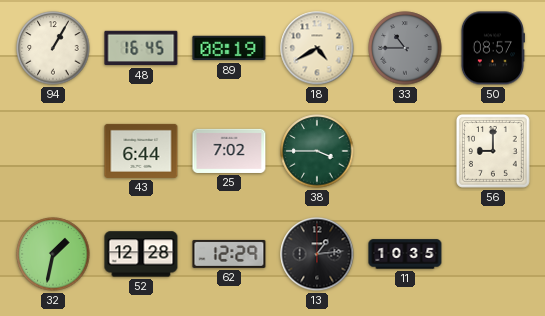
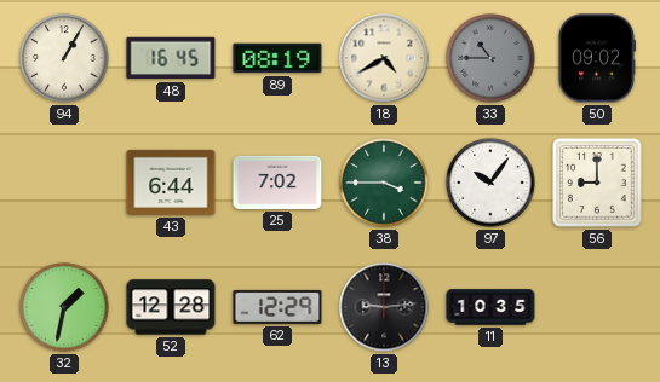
50: 08:57 -> 09:02
97: none -> 10:06
13: 1:14 -> 9:14
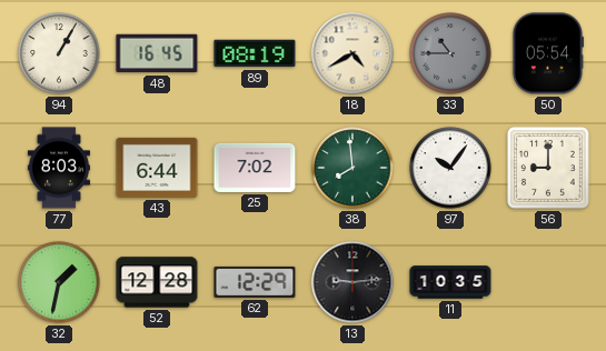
50: 09:02 -> 05:54
77: none -> 8:03
38: 3:45 -> 7:59
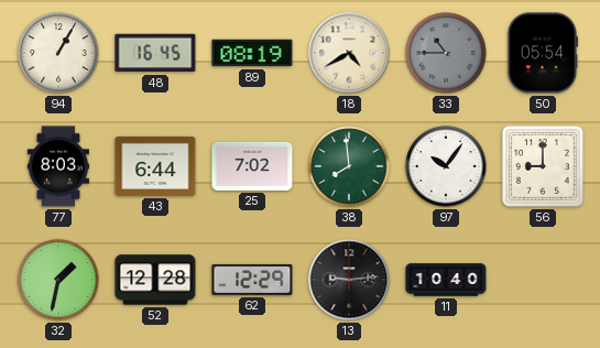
11: 10:35 -> 10:40
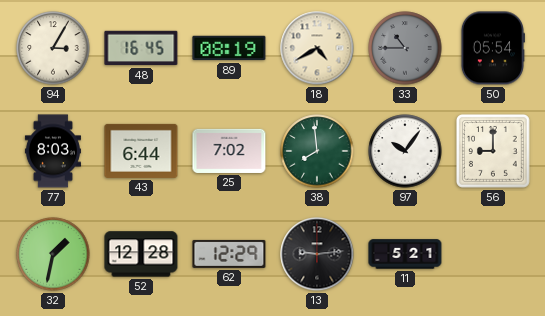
94: 1:05 -> 3:05
11: 10:40 -> 5:21
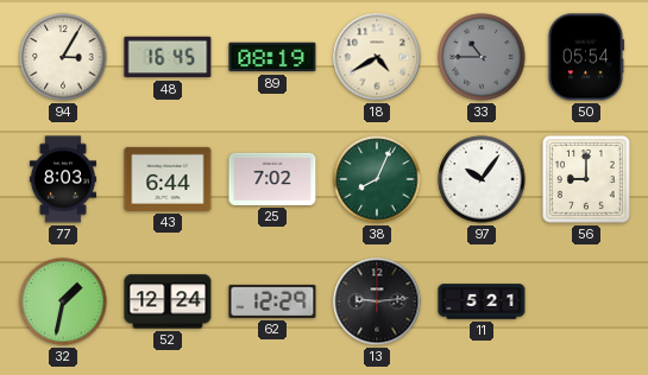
38: 7:59 -> 8:04
52: 12:28 -> 12:24
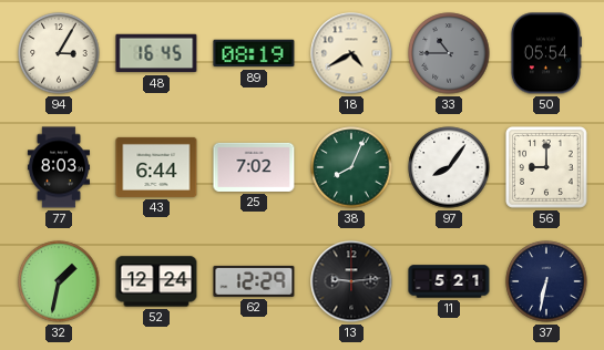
97: 10:06 -> 8:06
37: none -> 6:32
